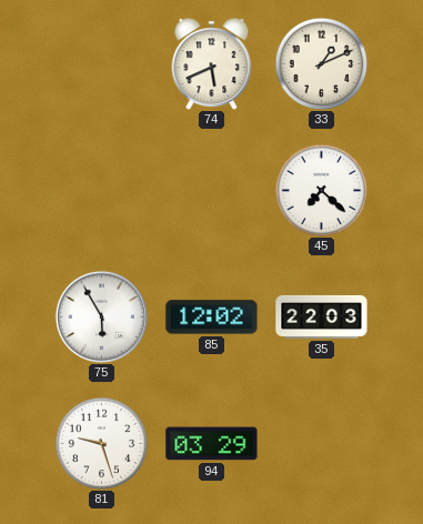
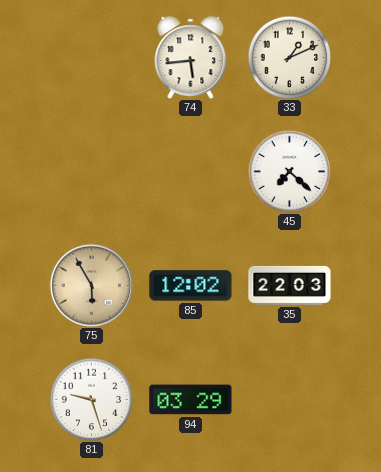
74: 5:41 -> 5:44
75 dial: white -> champagne
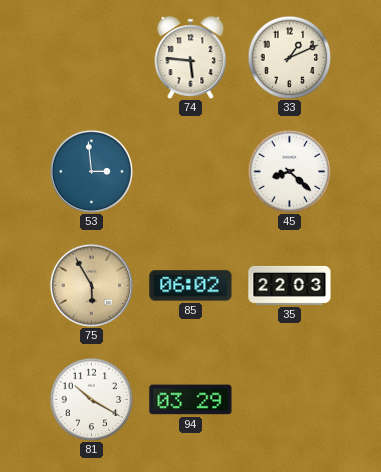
74: 5:44 -> 5:46
53: none -> 2:59
45: 7:22 -> 8:22
85: 12:02 -> 06:02
81: 9:27 -> 10:20
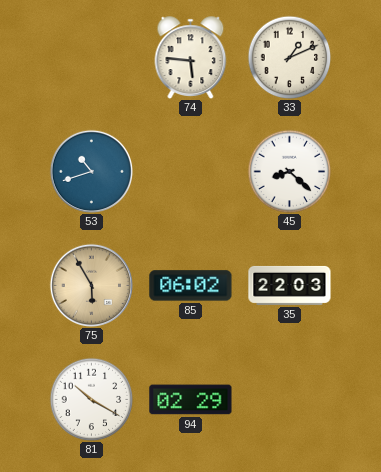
53: 2:59 -> 10:42
94: 03:29 -> 02:29
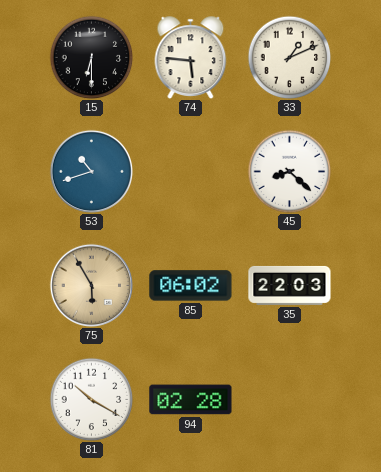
15: none -> 6:30
94: 02:29 -> 02:28
